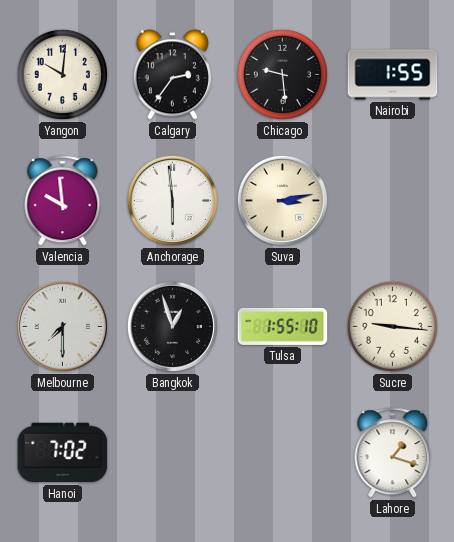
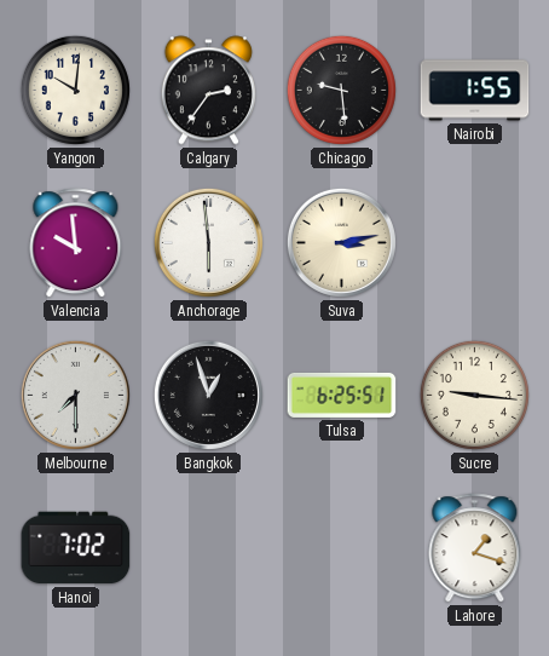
Tulsa: 1:55 -> 6:25
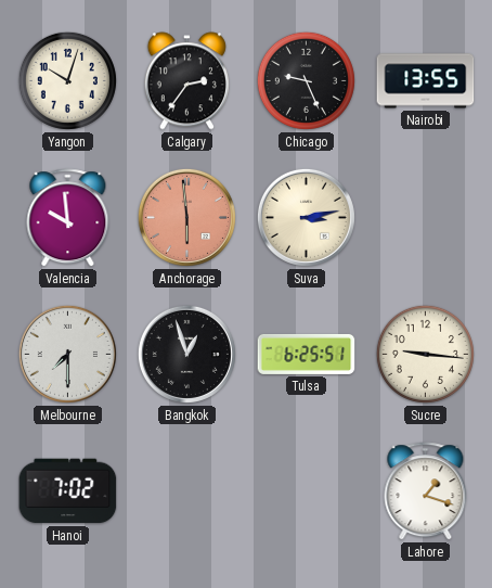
Yangon: 10:01 -> 10:03
Chicago: 9:29 -> 9:26
Nairobi: 1:55 -> 13:55
Anchorage dial: white -> salmon
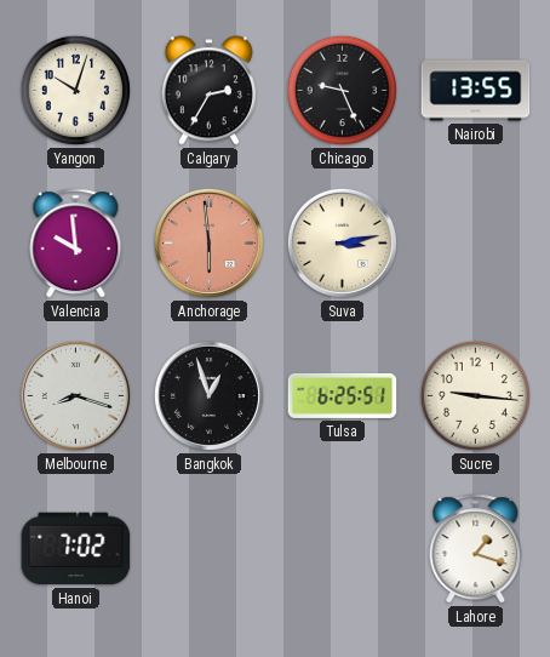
Calgary: 2:36 -> 2:35
Melbourne: 7:30 -> 8:18
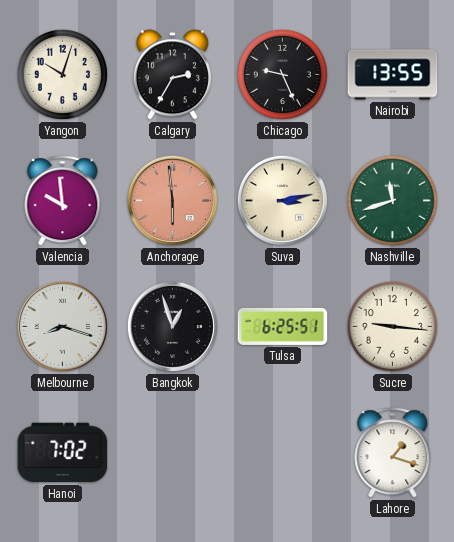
Nashville: none -> 11:42
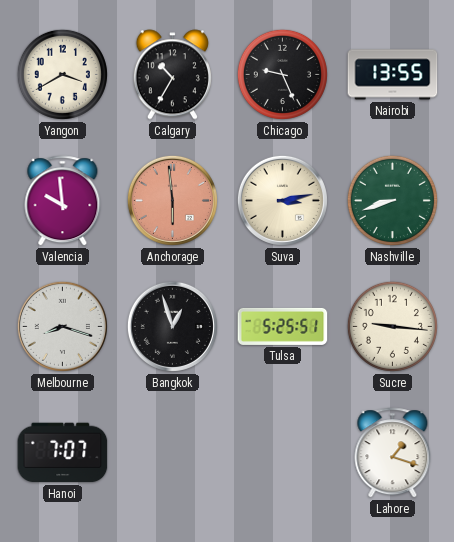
Yangon: 10:03 -> 3:40
Calgary: 2:35 -> 10:35
Nashville: 11:42 -> 8:42
Tulsa: 6:25 -> 5:25
Hanoi: 7:02 -> 7:07
